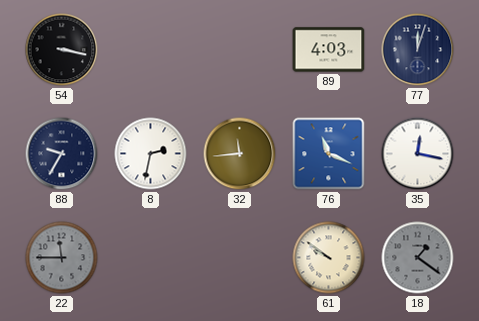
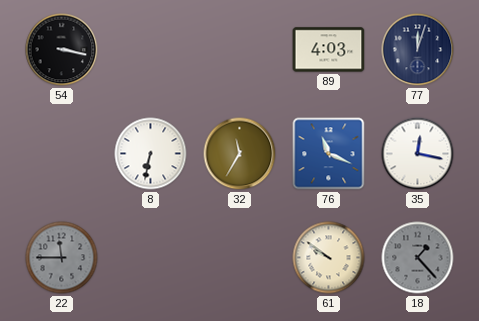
88: 9:35 -> none
8: 2:32 -> 6:32
32: 11:44 -> 11:35
18: 1:21 -> 1:23
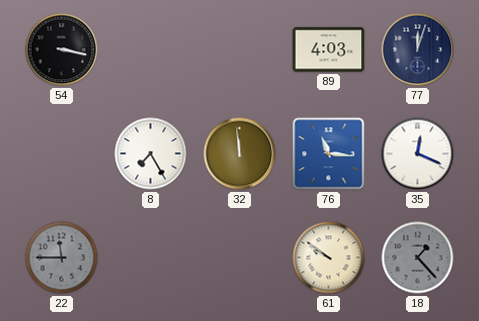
8: 6:32 -> 7:25
32: 11:35 -> 11:59
76: 11:19 -> 11:16
35: 12:17 -> 12:19
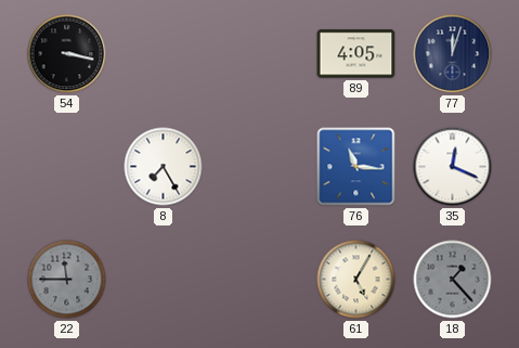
89: 4:03 -> 4:05
32: 11:59 -> none
61: 9:51 -> 5:05
